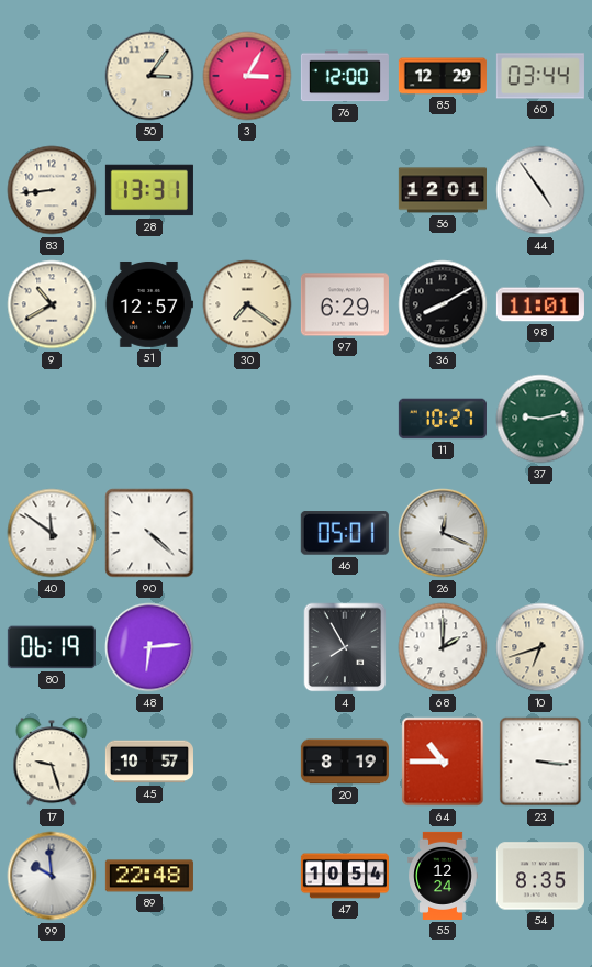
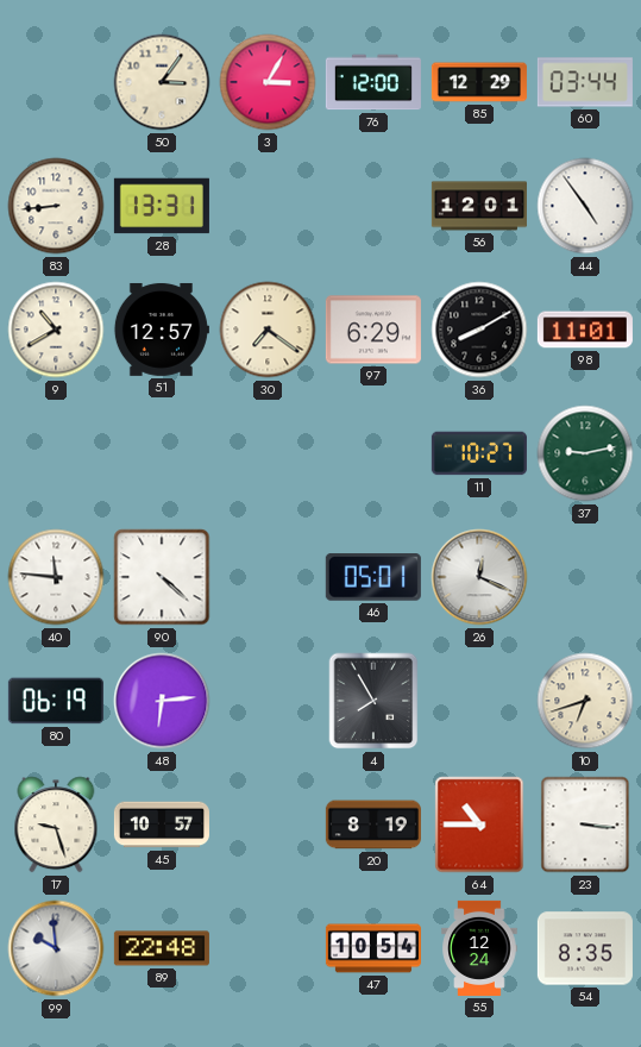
40: 11:51 -> 11:46
68: 2:00 -> none
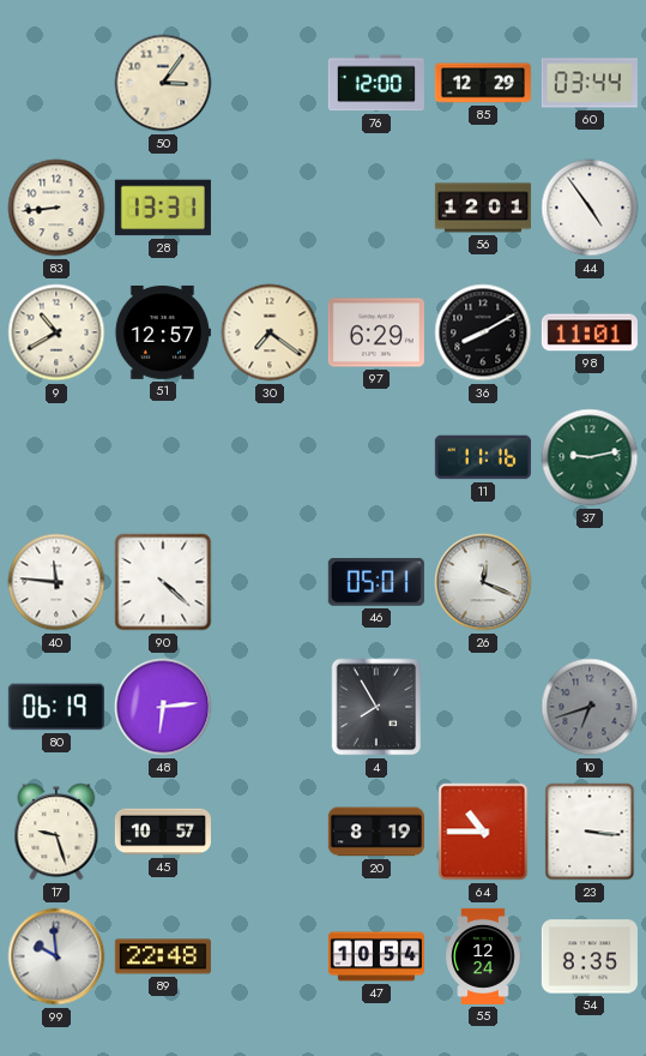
3: 3:05 -> none
11: 10:27 -> 11:16
10 dial: cream -> grey
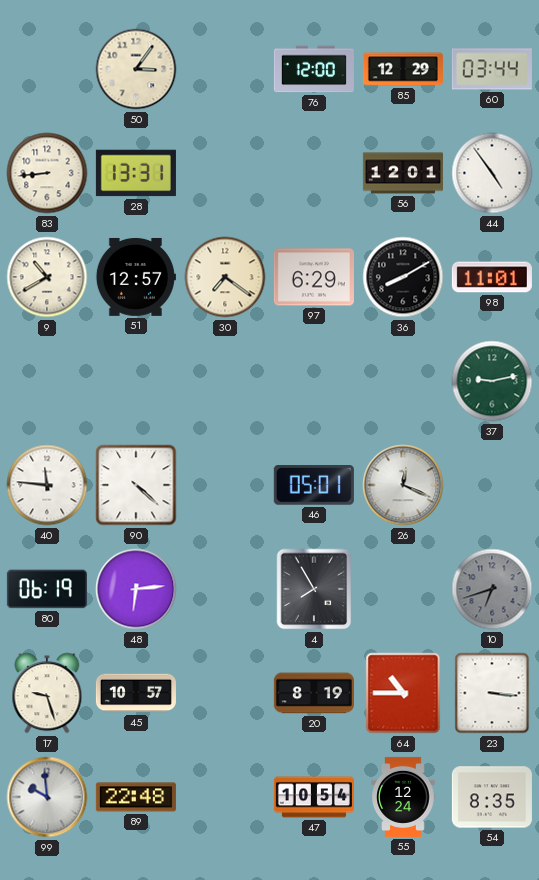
11: 11:16 -> none
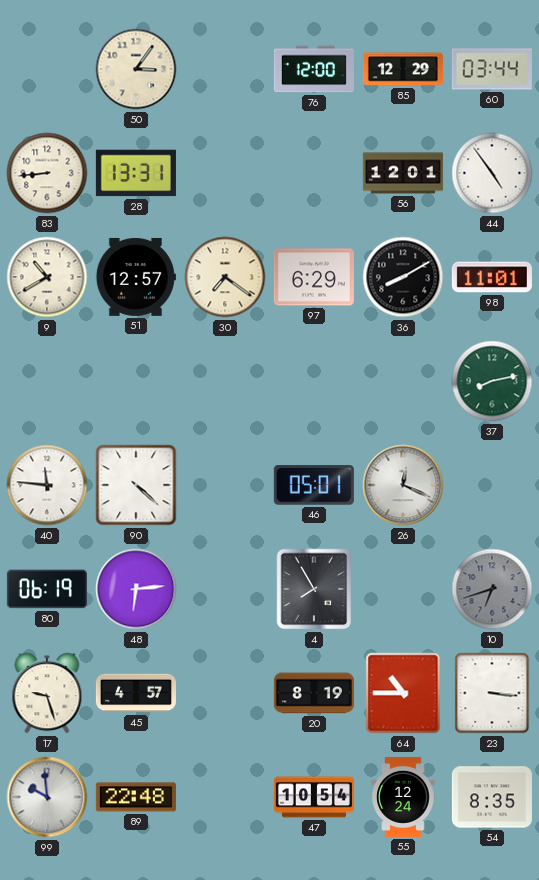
37: 9:13 -> 8:13
45: 10:57 -> 4:57
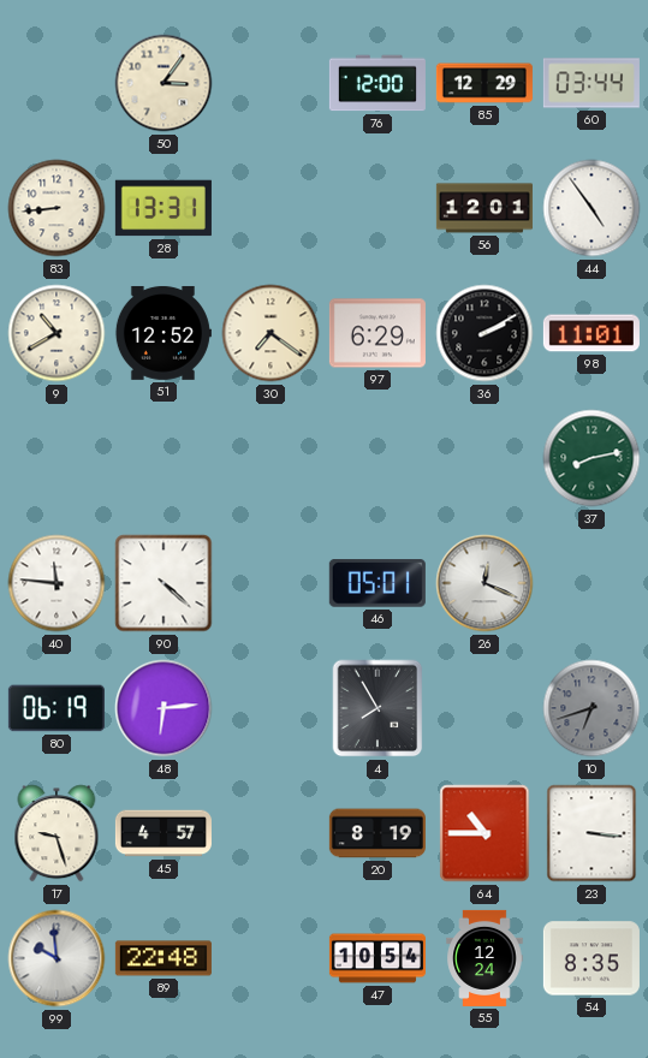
51: 12:57 -> 12:52
36: 8:10 -> 2:10
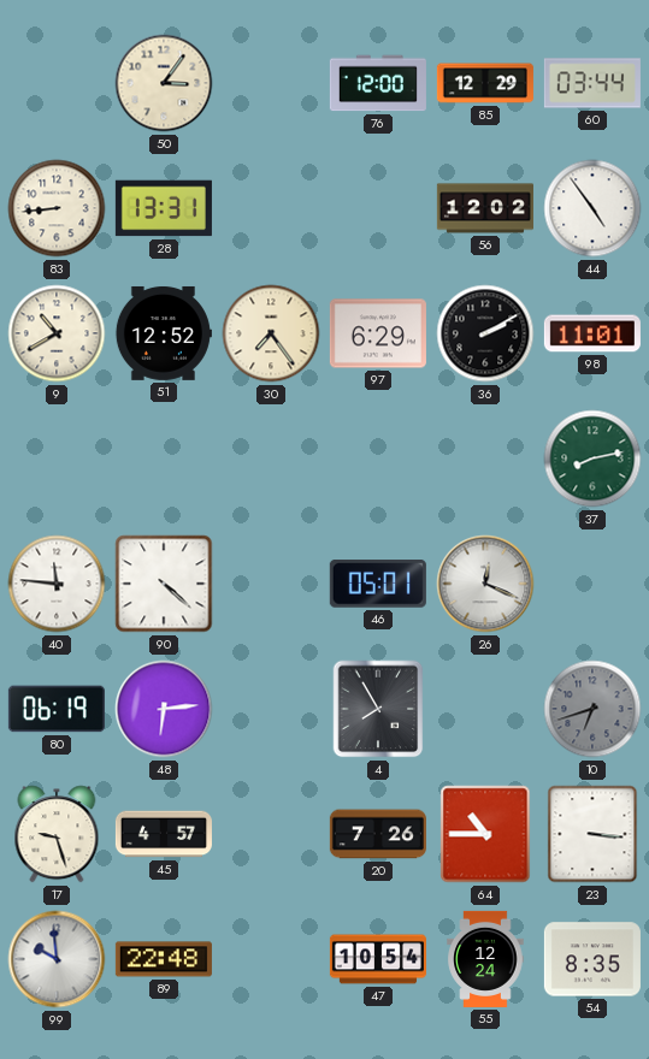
56: 12:01 -> 12:02
30: 7:21 -> 7:24
20: 8:19 -> 7:26
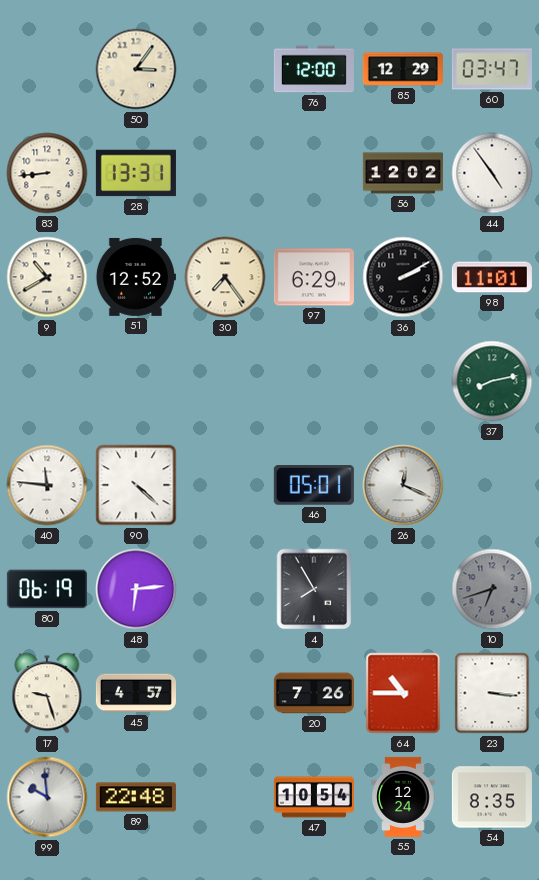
60: 03:44 -> 03:47
